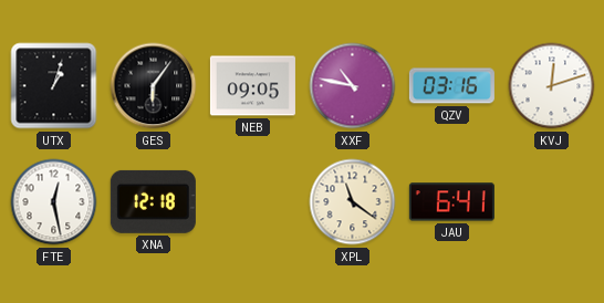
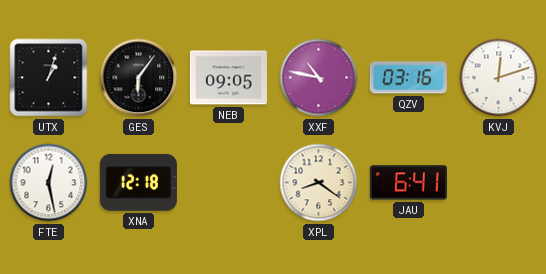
XPL: 11:21 -> 8:21
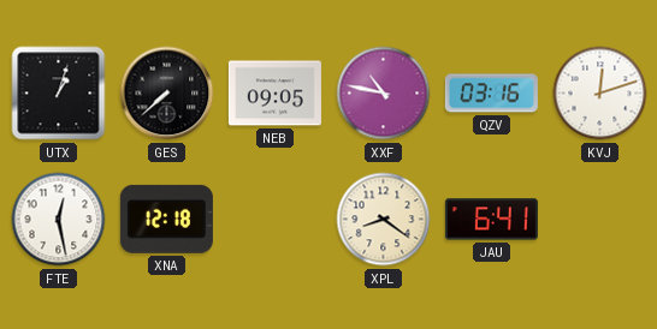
GES: 6:06 -> 7:38
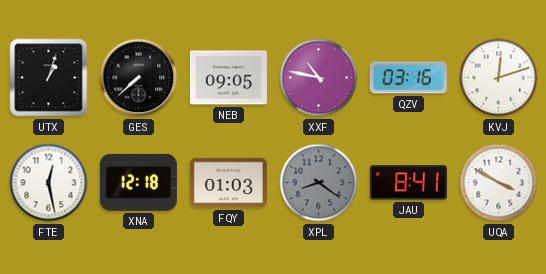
FQY: none -> 01:03
XPL dial: cream -> grey
JAU: 6:41 -> 8:41
UQA: none -> 3:50
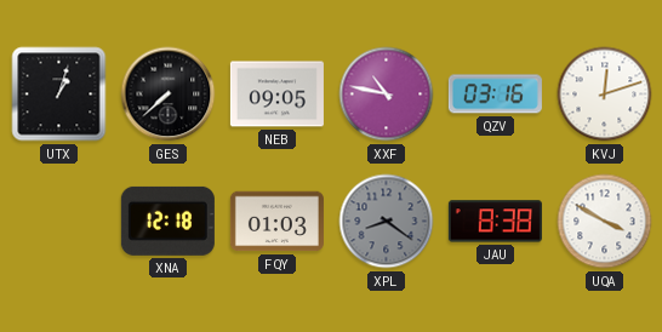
FTE: 12:28 -> none
JAU: 8:41 -> 8:38
